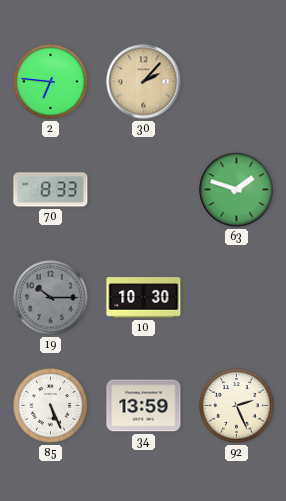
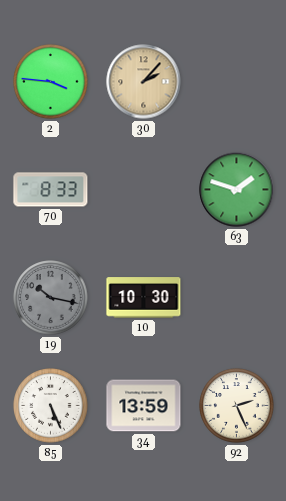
2: 6:46 -> 3:46
19: 10:15 -> 10:17
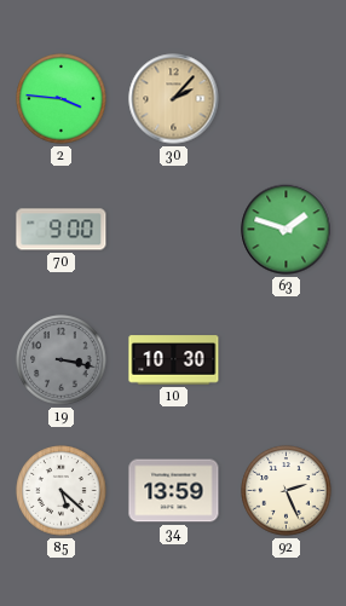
70: 8:33 -> 9:00
19: 10:17 -> 3:17
85: 5:26 -> 5:22
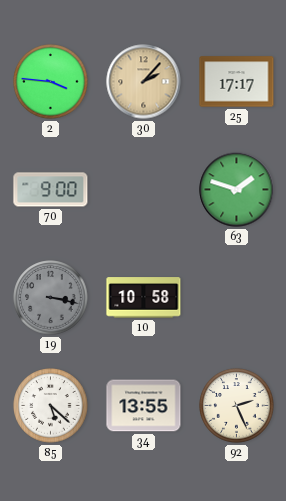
25: none -> 17:17
10: 10:30 -> 10:58
34: 13:59 -> 13:55
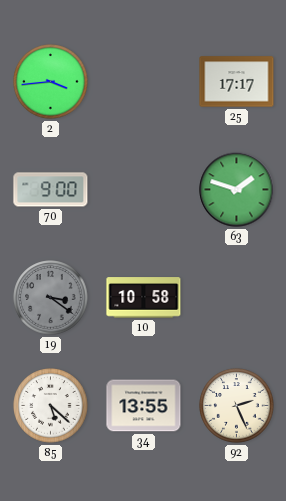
2: 3:46 -> 3:44
30: 2:07 -> none
19: 3:17 -> 3:21
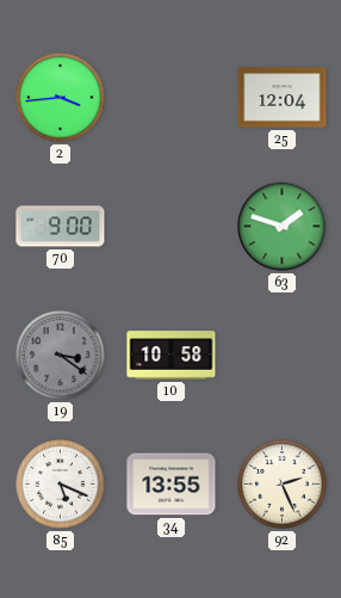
25: 17:17 -> 12:04
85: 5:22 -> 5:19
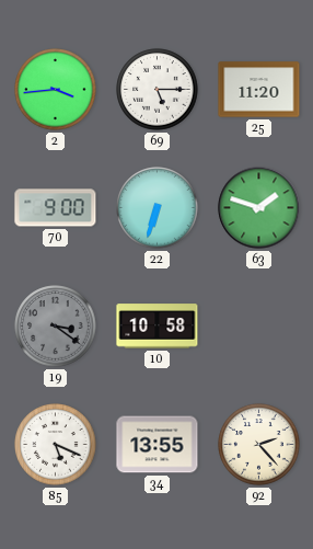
69: none -> 5:15
25: 12:04 -> 11:20
22: none -> 6:33
92: 2:26 -> 2:23
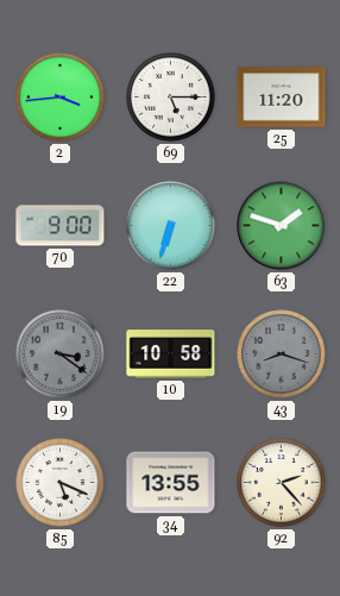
43: none -> 8:18
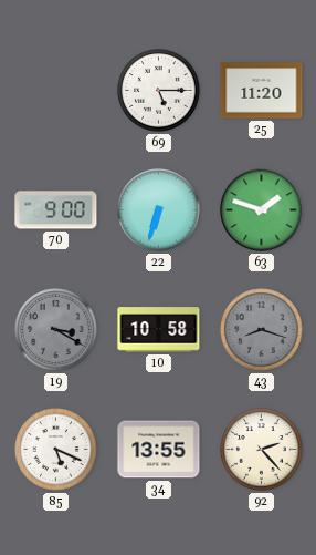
2: 3:44 -> none
19: 3:21 -> 3:20
